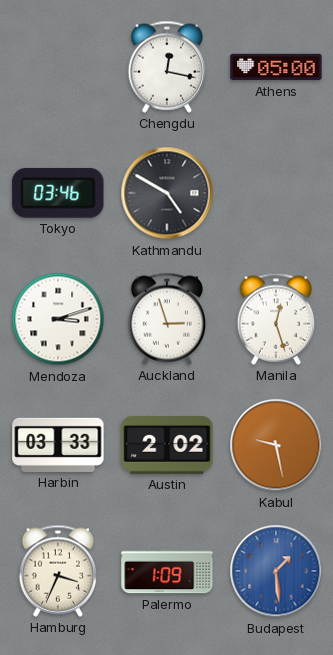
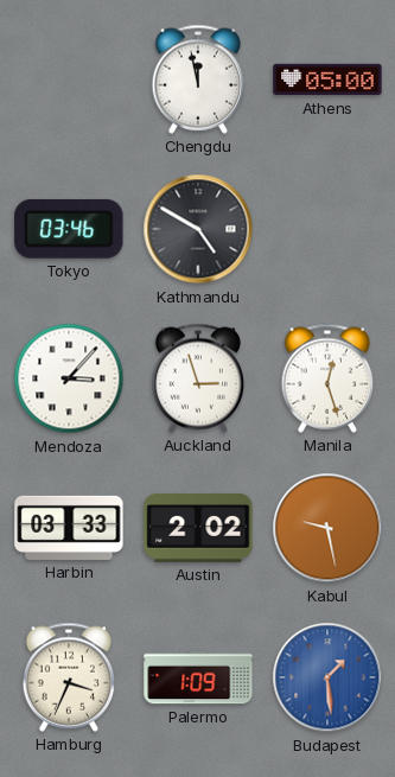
Chengdu: 12:17 -> 11:58
Mendoza: 3:12 -> 3:07
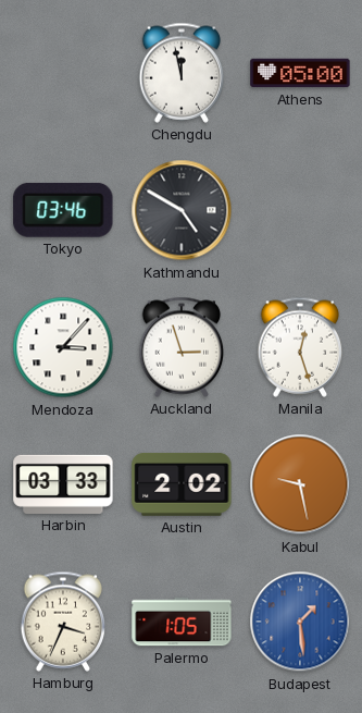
Palermo: 1:09 -> 1:05
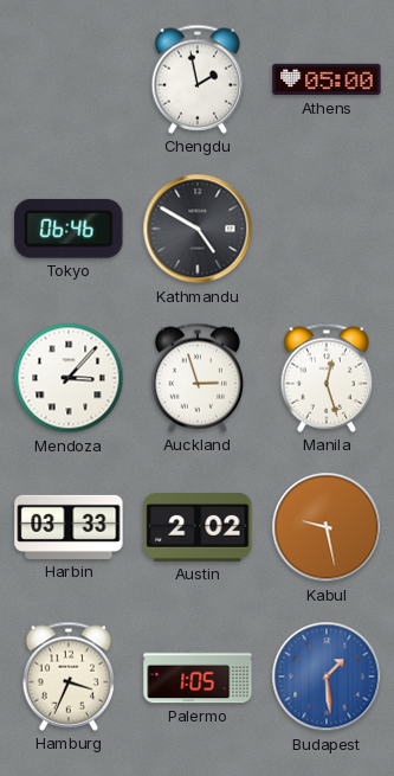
Chengdu: 11:58 -> 1:58
Tokyo: 03:46 -> 06:46
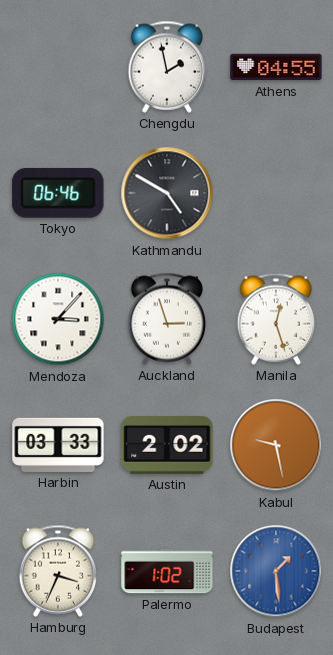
Athens: 05:00 -> 04:55
Palermo: 1:05 -> 1:02
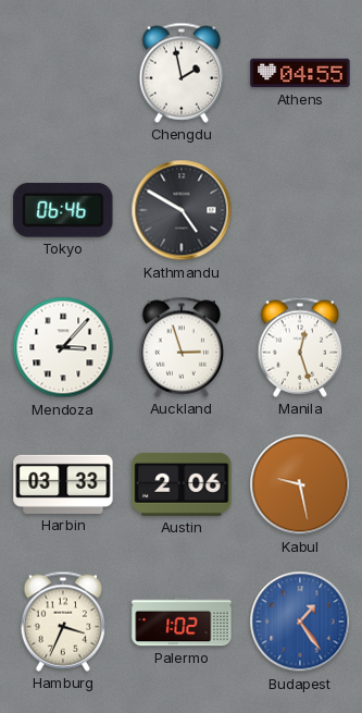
Austin: 2:02 -> 2:06
Budapest: 1:29 -> 1:24
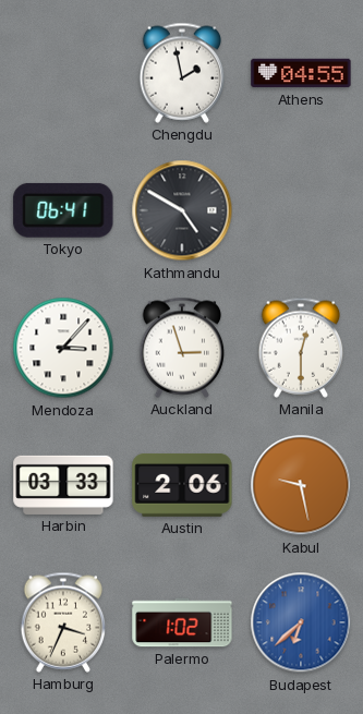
Tokyo: 06:46 -> 06:41
Manila: 12:27 -> 12:30
Budapest: 1:24 -> 6:38
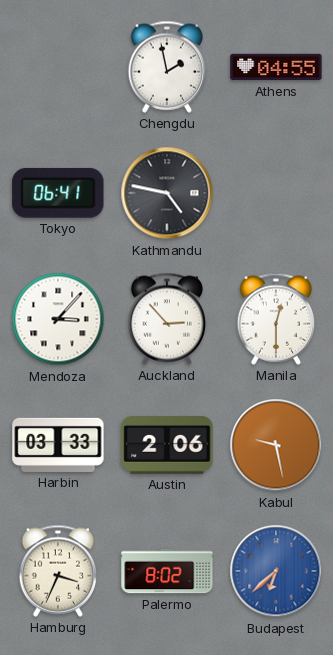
Kathmandu: 4:50 -> 4:47
Auckland: 2:57 -> 2:53
Palermo: 1:02 -> 8:02
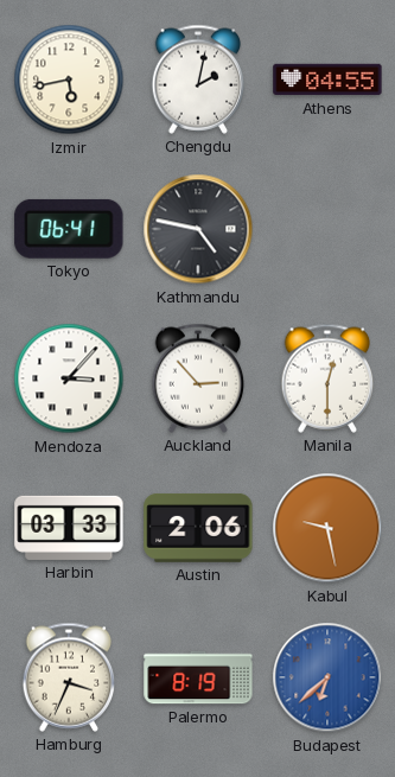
Izmir: none -> 5:43
Chengdu: 1:58 -> 2:02
Palermo: 8:02 -> 8:19
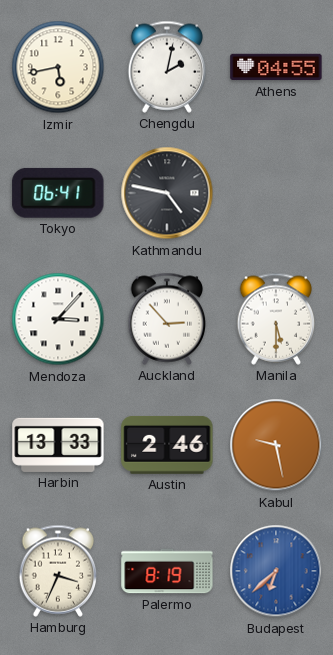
Manila: 12:30 -> 5:30
Harbin: 03:33 -> 13:33
Austin: 2:06 -> 2:46
